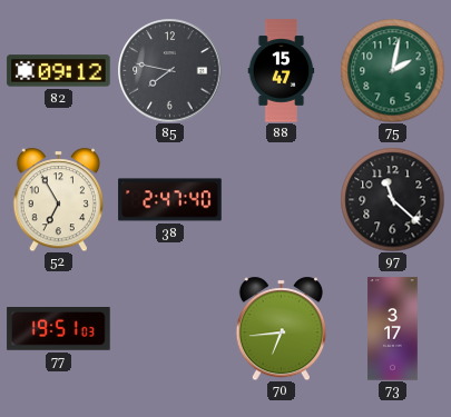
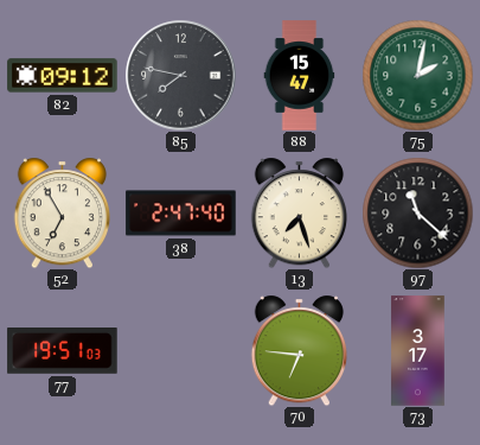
13: none -> 7:27
70: 6:44 -> 6:46
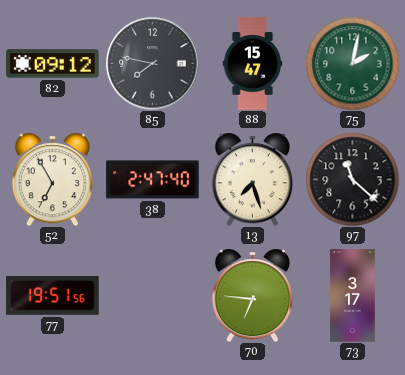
77: 19:51:03 -> 19:51:56
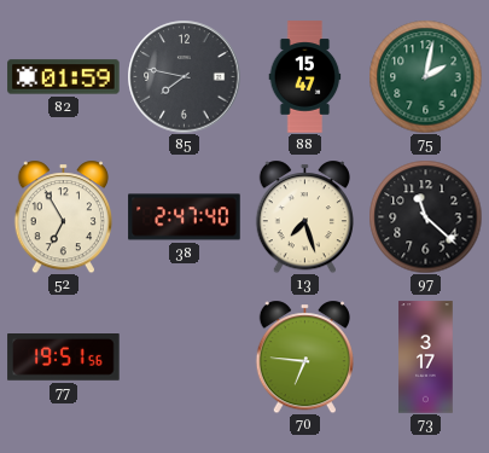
82: 09:12 -> 01:59
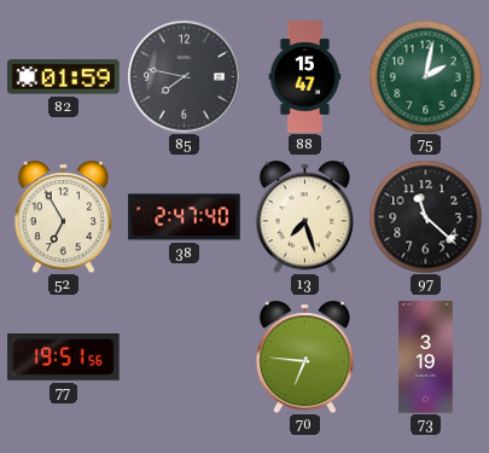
73: 3:17 -> 3:19
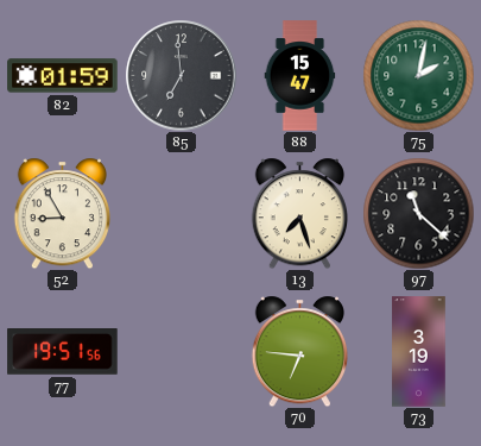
85: 7:47 -> 6:59
52: 6:55 -> 8:55
38: 2:47 -> none
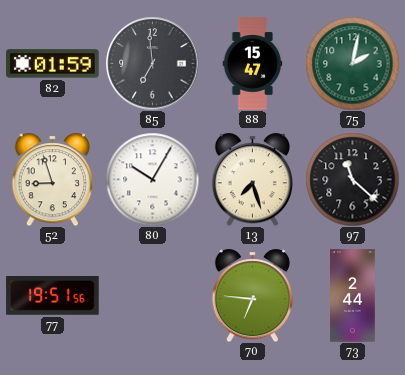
52: 8:55 -> 8:57
80: none -> 10:05
73: 3:19 -> 2:44
